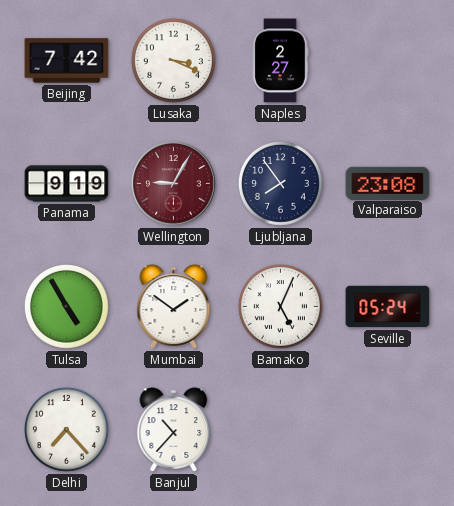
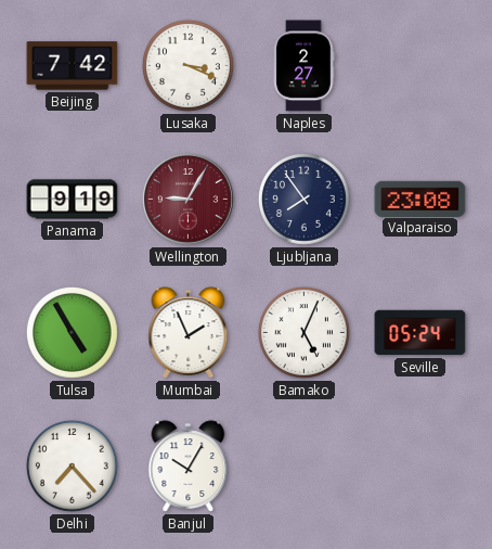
Mumbai: 1:51 -> 1:56
Banjul: 10:37 -> 10:05
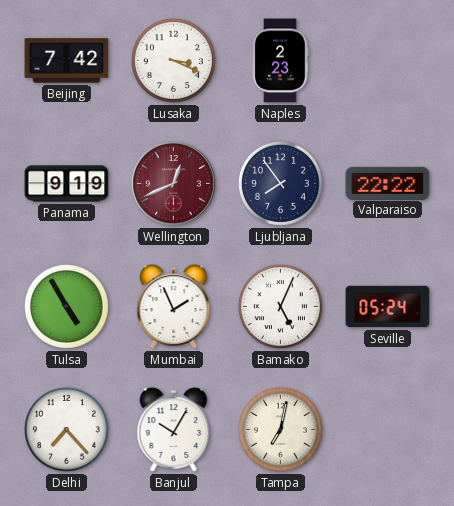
Naples: 2:27 -> 2:23
Wellington: 9:05 -> 12:41
Valparaiso: 23:08 -> 22:22
Tampa: none -> 7:02
